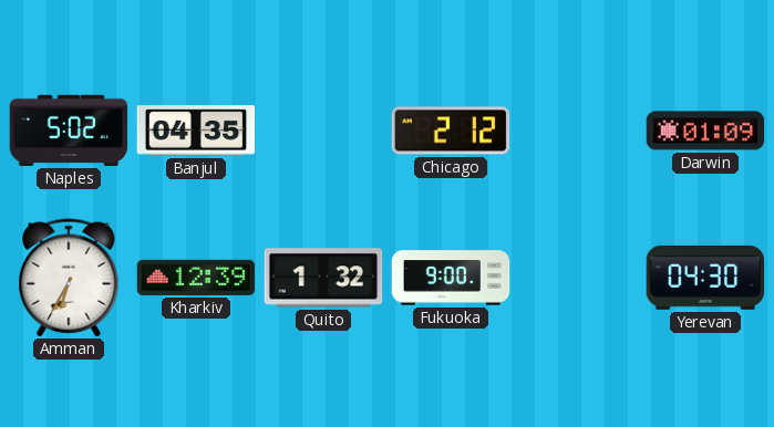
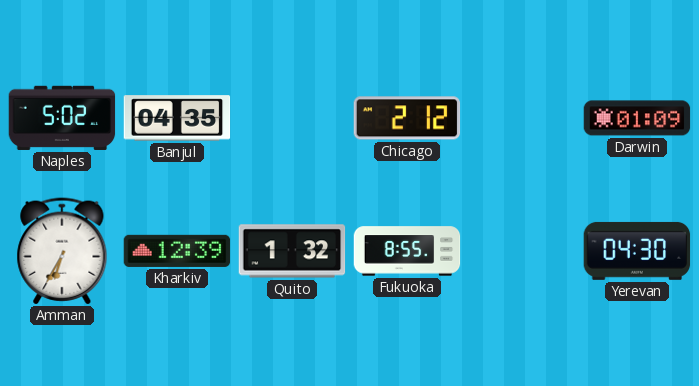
Fukuoka: 9:00 -> 8:55
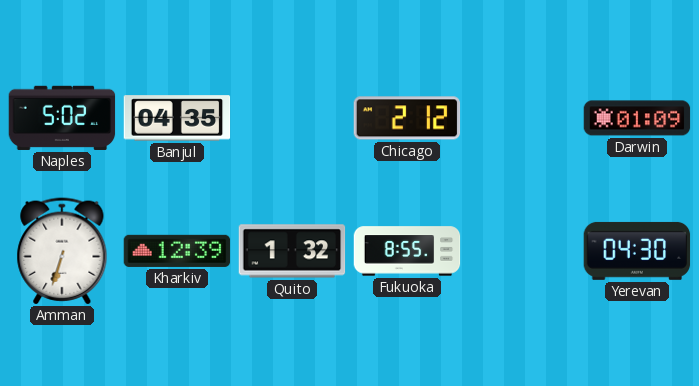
Amman: 6:35 -> 6:33
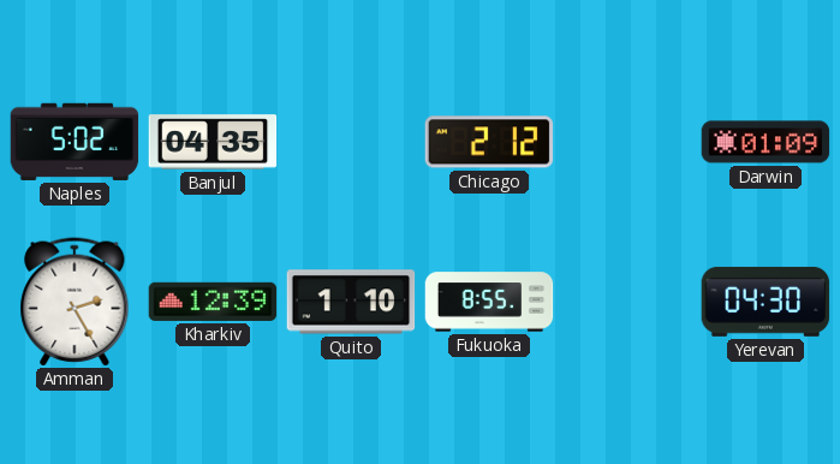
Amman: 6:33 -> 2:25
Quito: 1:32 -> 1:10
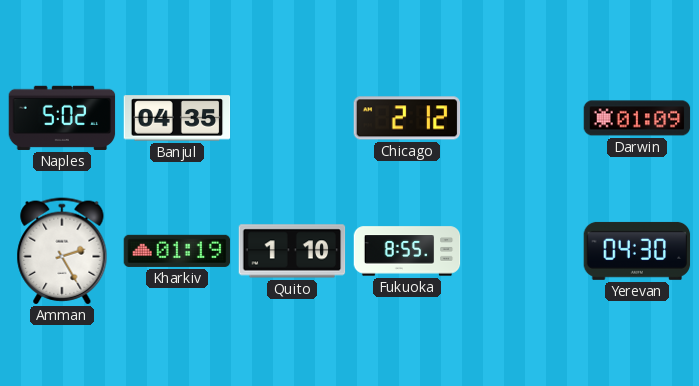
Kharkiv: 12:39 -> 01:19
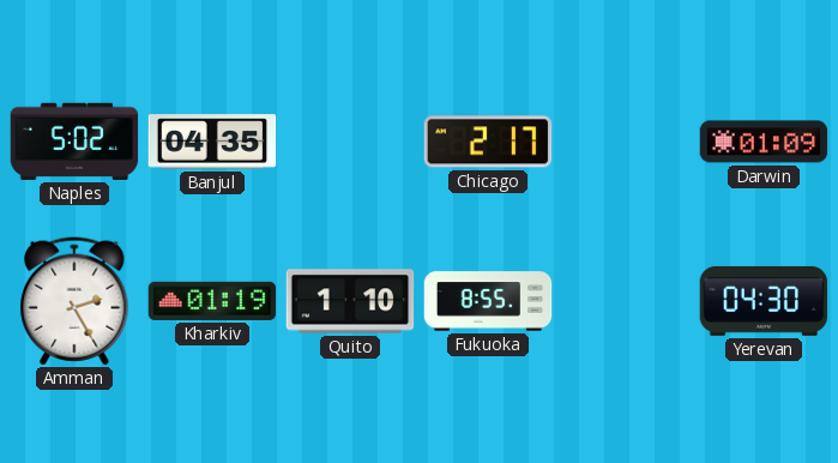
Chicago: 2:12 -> 2:17
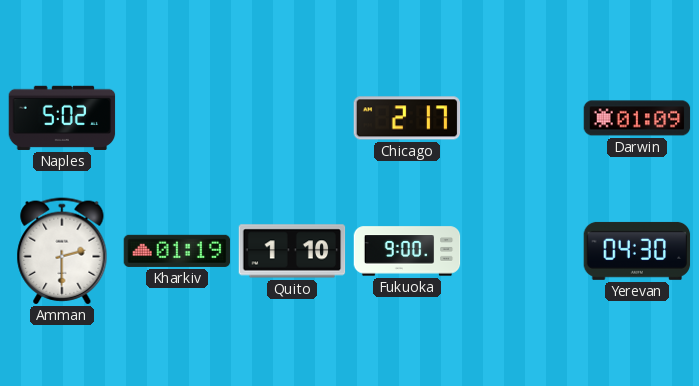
Banjul: 04:35 -> none
Amman: 2:25 -> 2:30
Fukuoka: 8:55 -> 9:00
